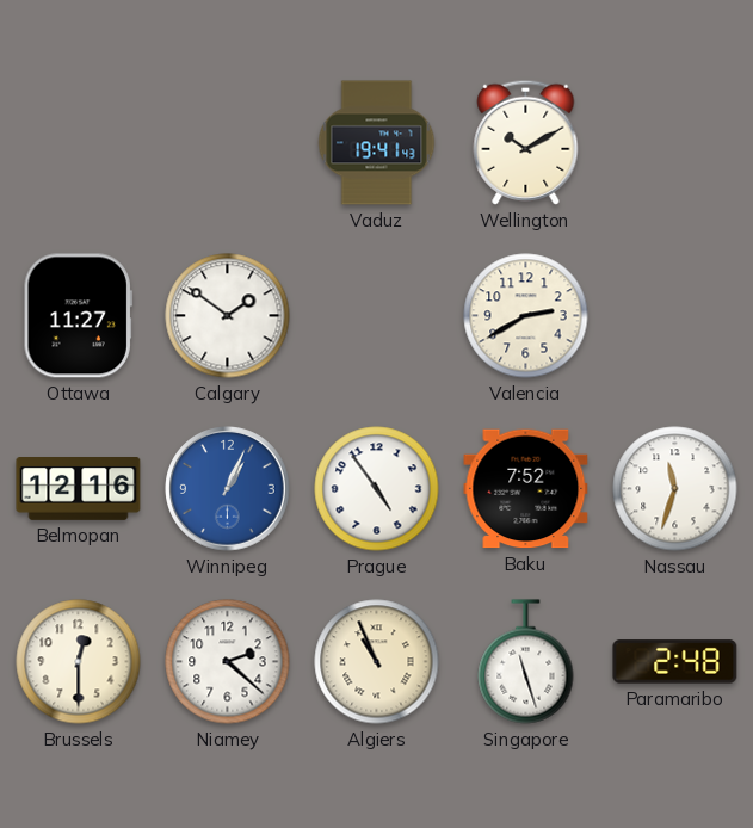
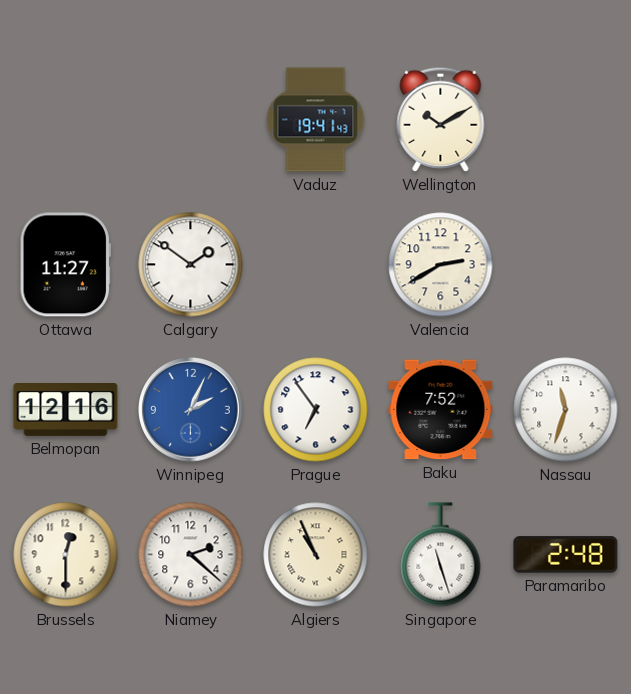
Winnipeg: 1:04 -> 2:04
Prague: 4:54 -> 6:54
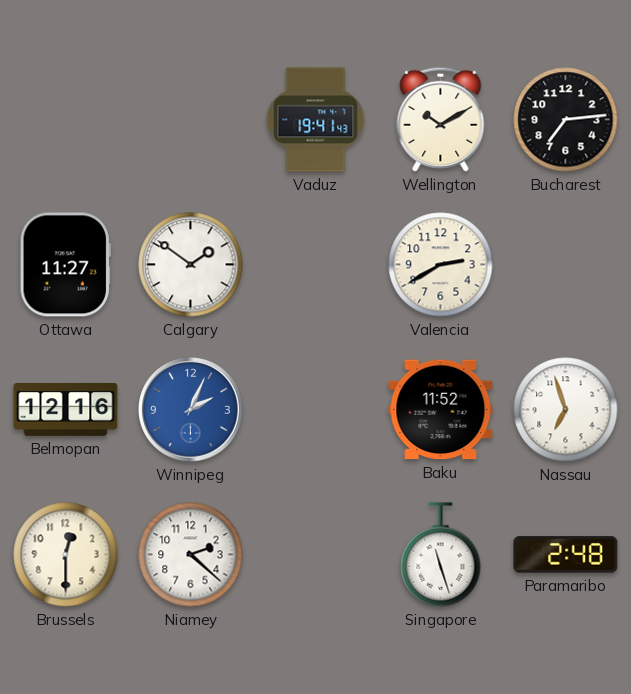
Bucharest: none -> 7:14
Prague: 6:54 -> none
Baku: 7:52 -> 11:52
Nassau: 11:33 -> 6:57
Algiers: 10:56 -> none
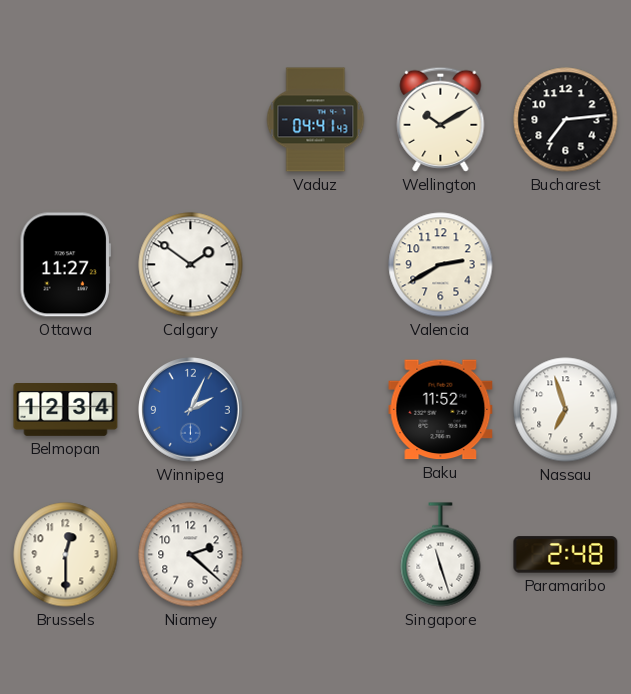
Vaduz: 19:41 -> 04:41
Belmopan: 12:16 -> 12:34
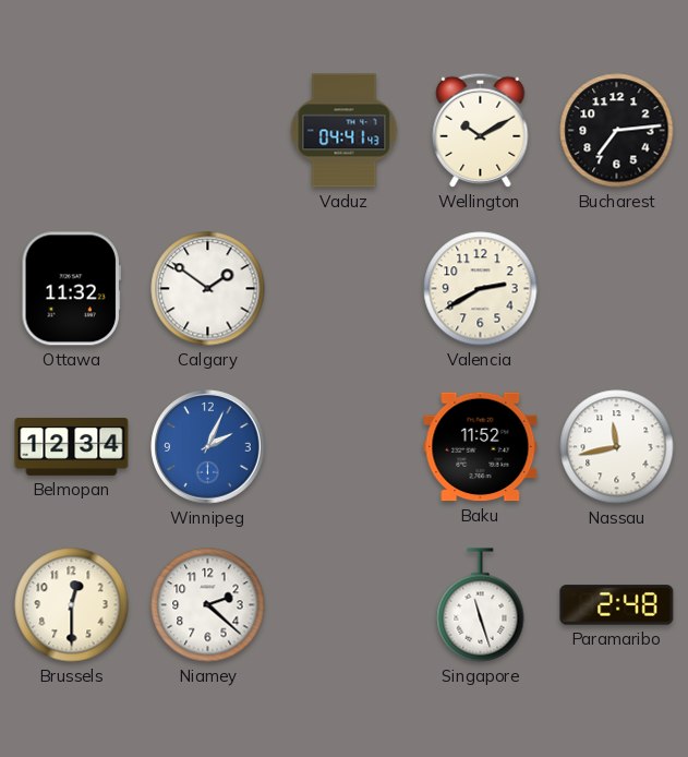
Ottawa: 11:27 -> 11:32
Nassau: 6:57 -> 11:43
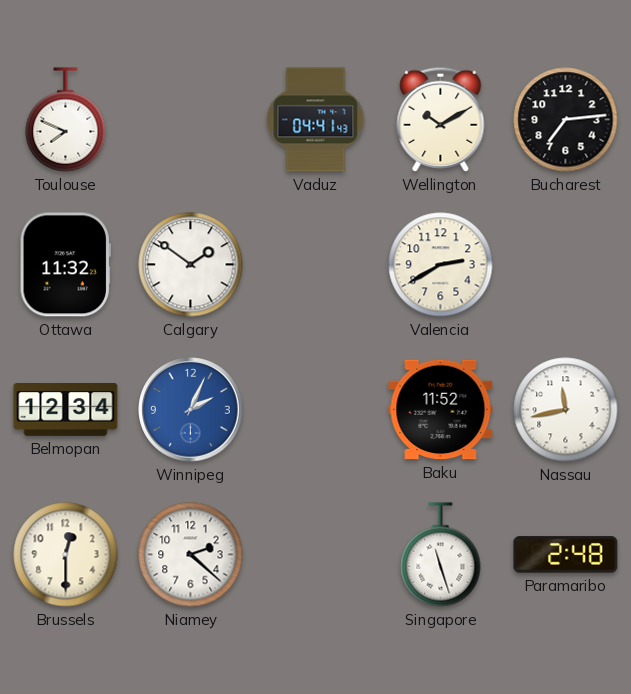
Toulouse: none -> 7:49
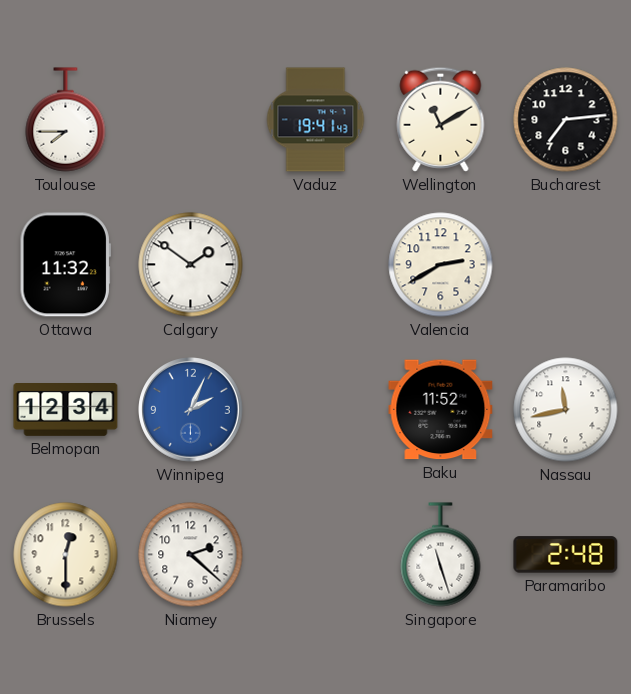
Toulouse: 7:49 -> 7:45
Vaduz: 04:41 -> 19:41
Wellington: 10:10 -> 11:10
